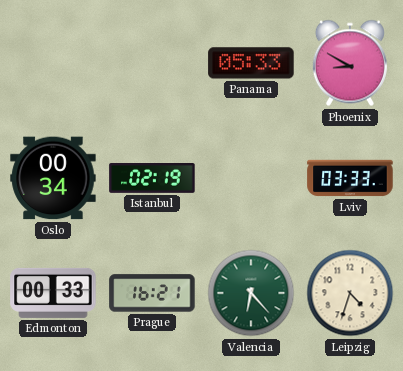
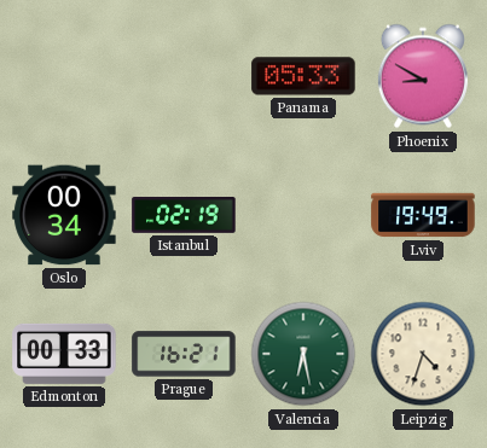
Lviv: 03:33 -> 19:49
Valencia: 6:23 -> 6:28
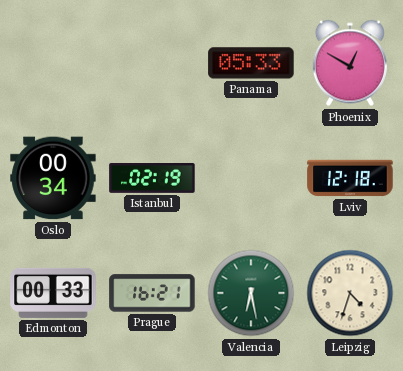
Phoenix: 8:50 -> 12:50
Lviv: 19:49 -> 12:18
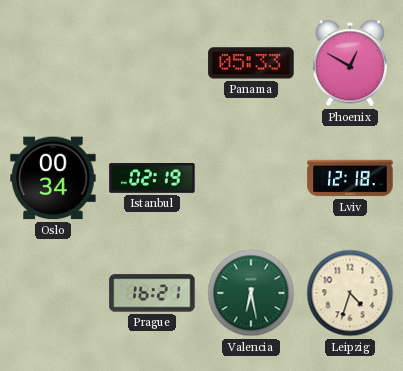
Edmonton: 00:33 -> none
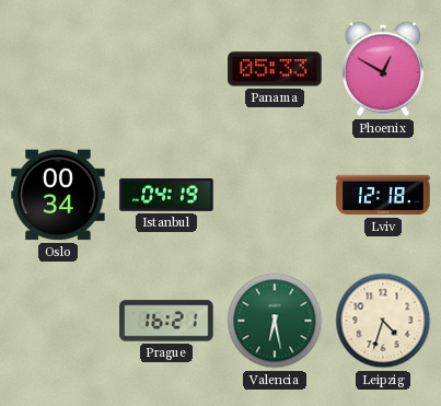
Istanbul: 02:19 -> 04:19
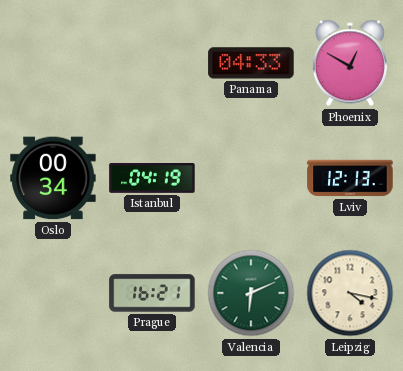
Panama: 05:33 -> 04:33
Lviv: 12:18 -> 12:13
Valencia: 6:28 -> 6:11
Leipzig: 4:33 -> 4:17
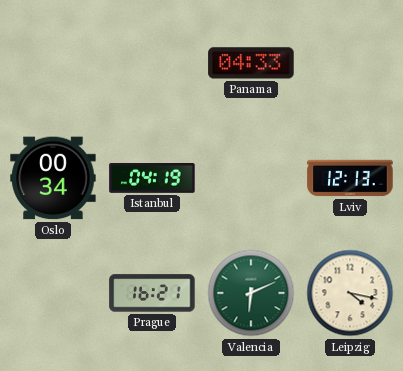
Phoenix: 12:50 -> none
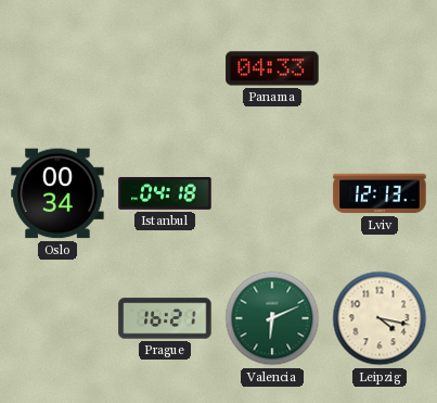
Istanbul: 04:19 -> 04:18
